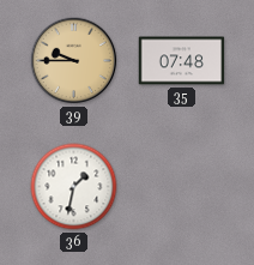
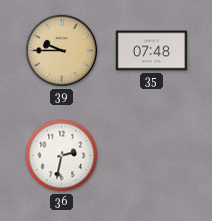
36: 1:32 -> 2:32
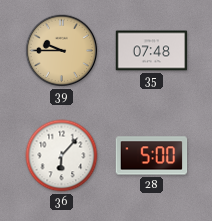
36: 2:32 -> 6:07
28: none -> 5:00
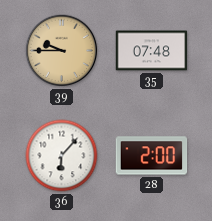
28: 5:00 -> 2:00
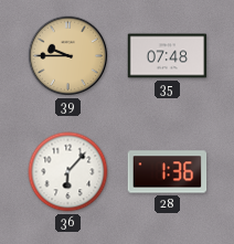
28: 2:00 -> 1:36
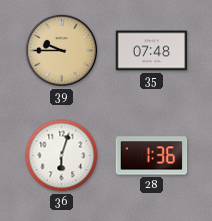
36: 6:07 -> 6:03
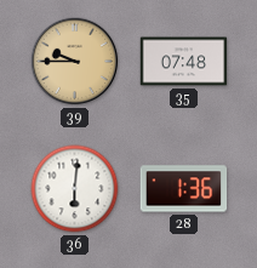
36: 6:03 -> 6:01
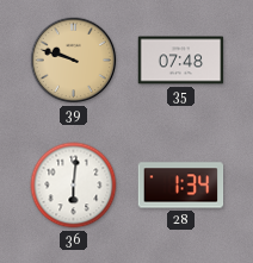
39: 9:45 -> 9:48
28: 1:36 -> 1:34
